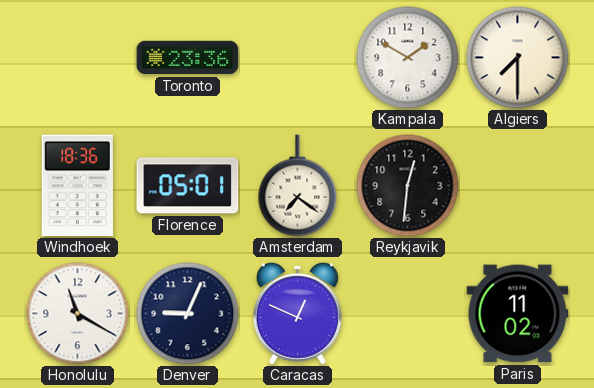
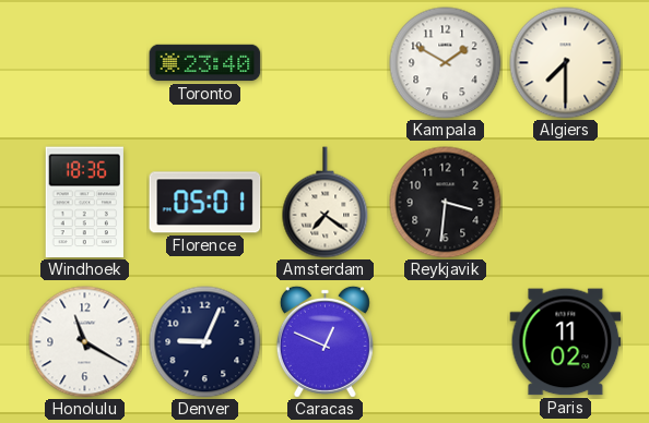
Toronto: 23:36 -> 23:40
Reykjavik: 12:31 -> 3:31
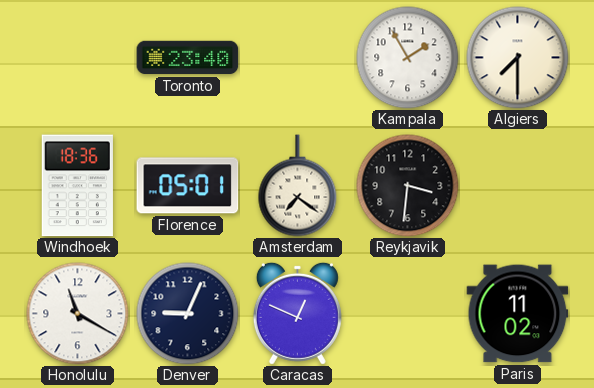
Kampala: 1:50 -> 1:55
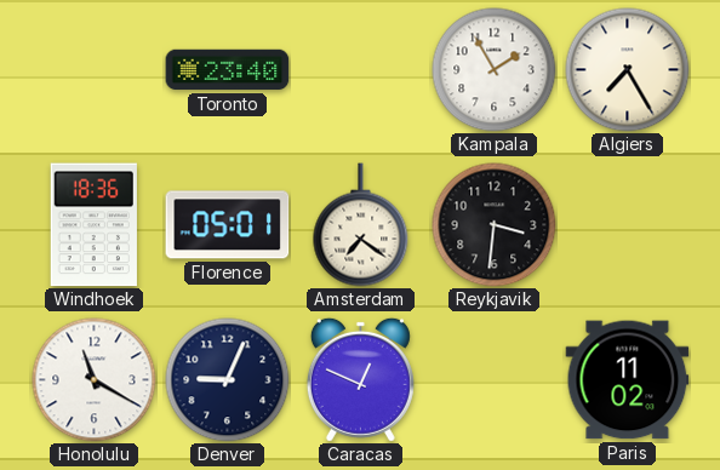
Algiers: 7:30 -> 7:25
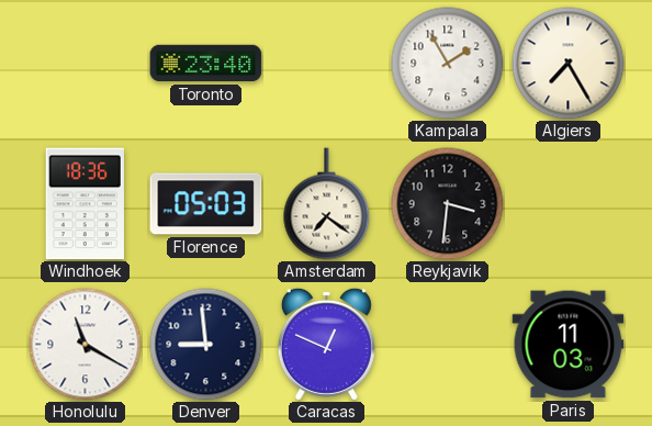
Florence: 05:01 -> 05:03
Denver: 9:04 -> 8:59
Paris: 11:02 -> 11:03
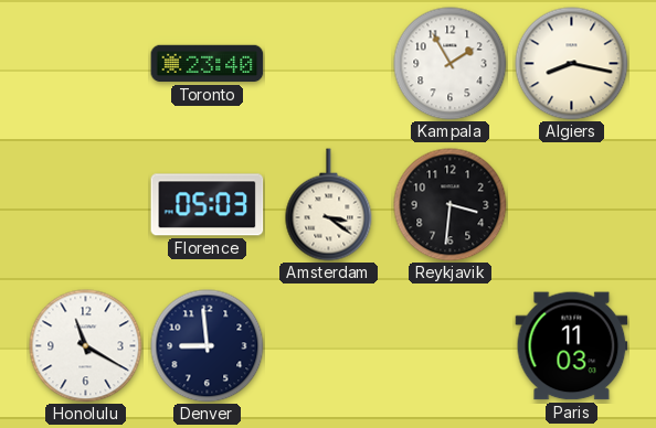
Algiers: 7:25 -> 8:17
Windhoek: 18:36 -> none
Amsterdam: 7:21 -> 3:21
Caracas: 12:49 -> none
